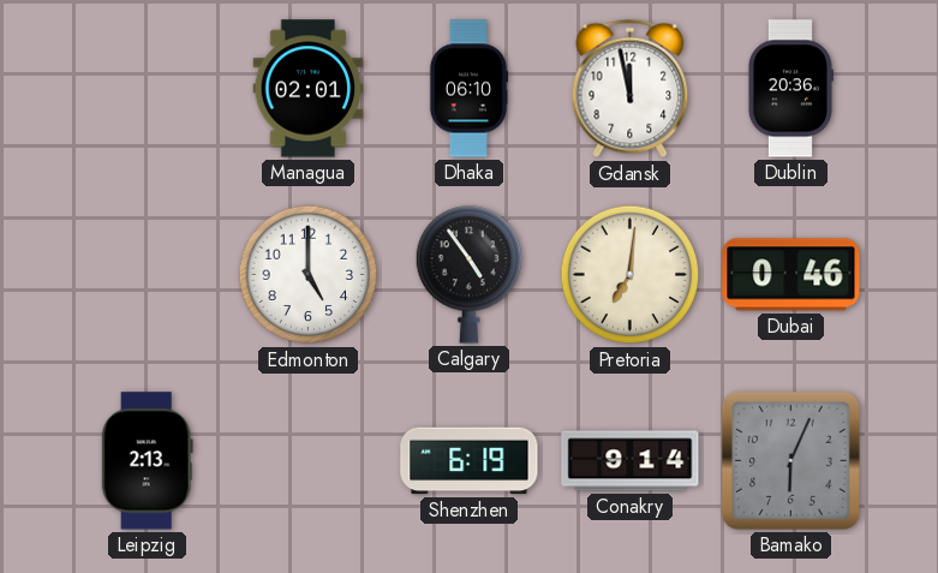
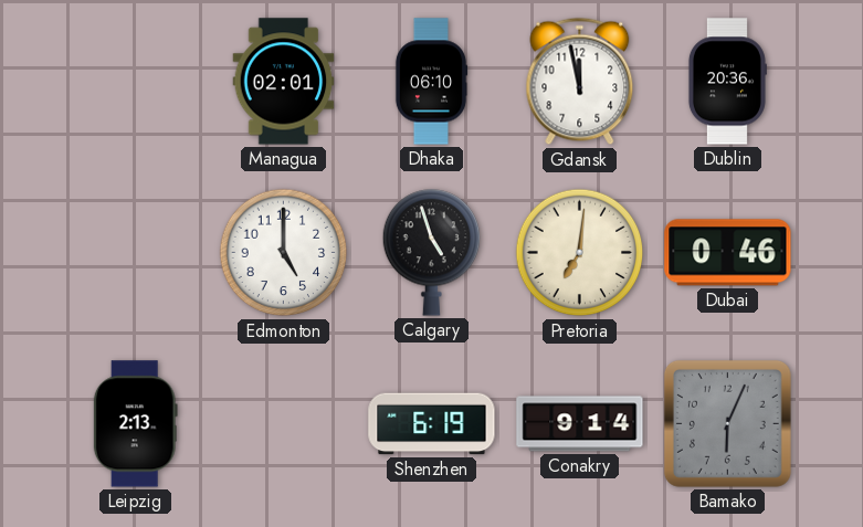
Calgary: 4:54 -> 4:57
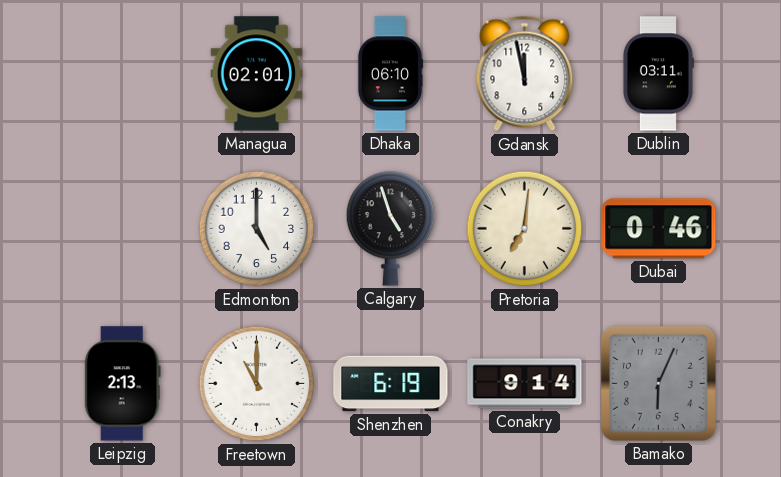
Dublin: 20:36 -> 03:11
Freetown: none -> 11:00
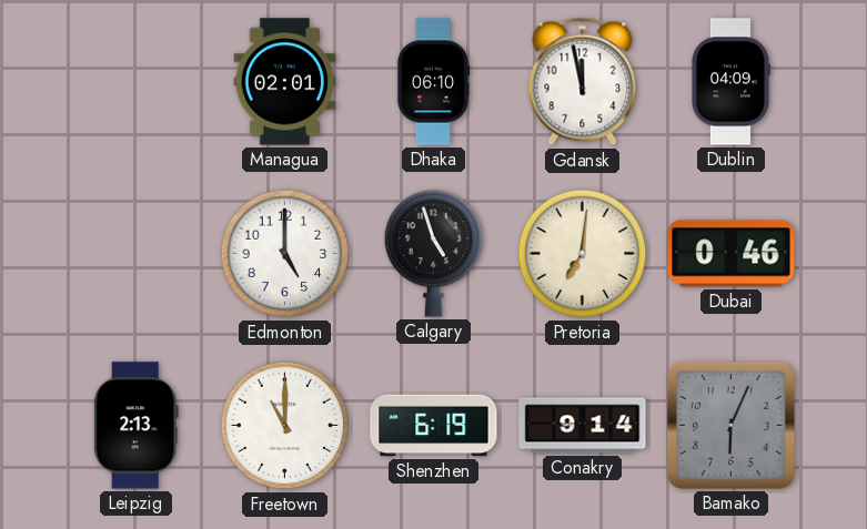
Dublin: 03:11 -> 04:09
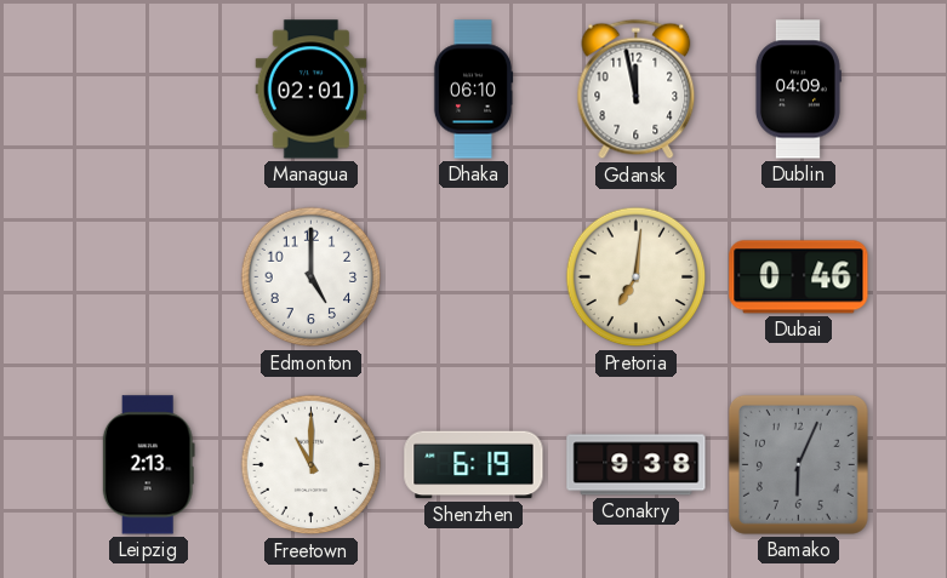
Calgary: 4:57 -> none
Conakry: 9:14 -> 9:38
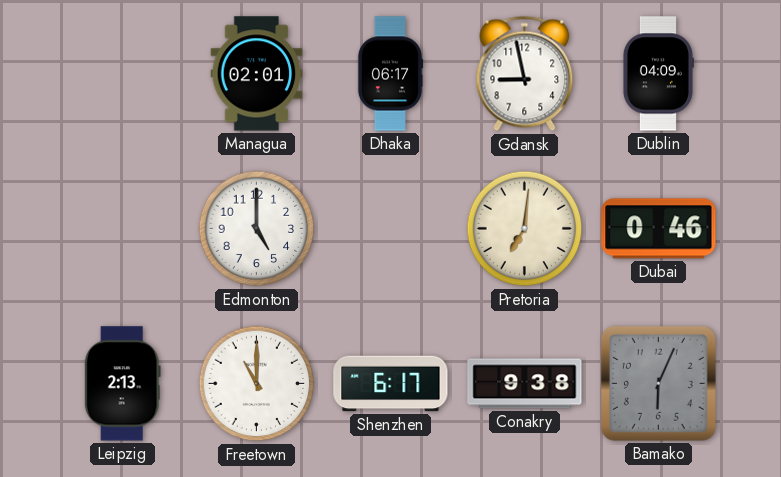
Dhaka: 06:10 -> 06:17
Gdansk: 11:58 -> 8:58
Shenzhen: 6:19 -> 6:17
